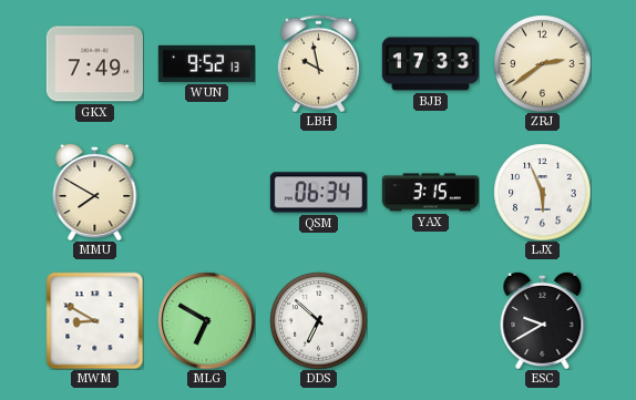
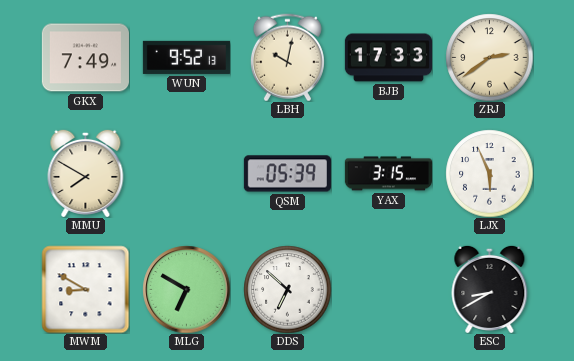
LBH: 9:58 -> 10:02
QSM: 06:34 -> 05:39
ESC: 9:40 -> 8:40
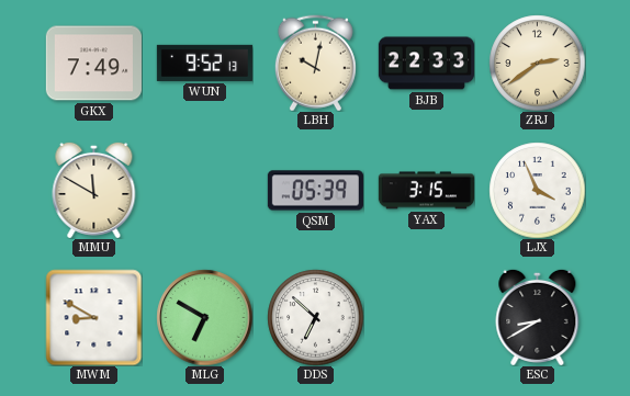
BJB: 17:33 -> 22:33
MMU: 7:50 -> 11:50
LJX: 5:56 -> 3:56
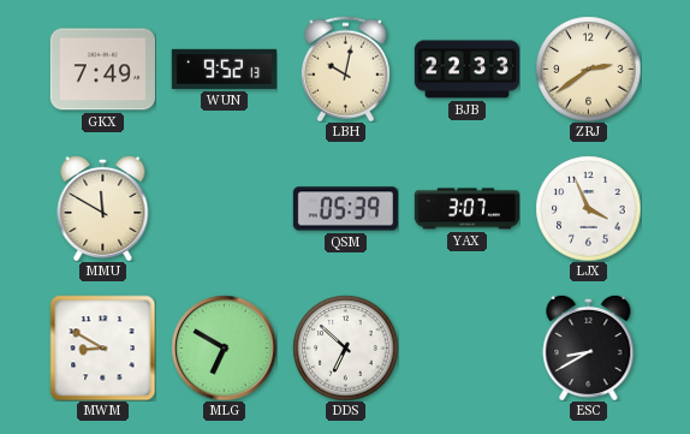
YAX: 3:15 -> 3:07
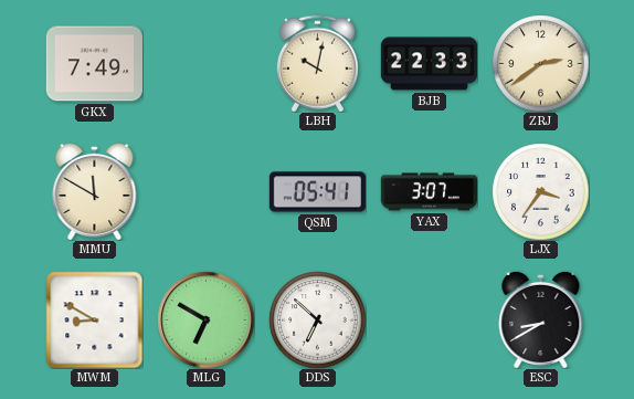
WUN: 9:52 -> none
QSM: 05:39 -> 05:41
LJX: 3:56 -> 3:36
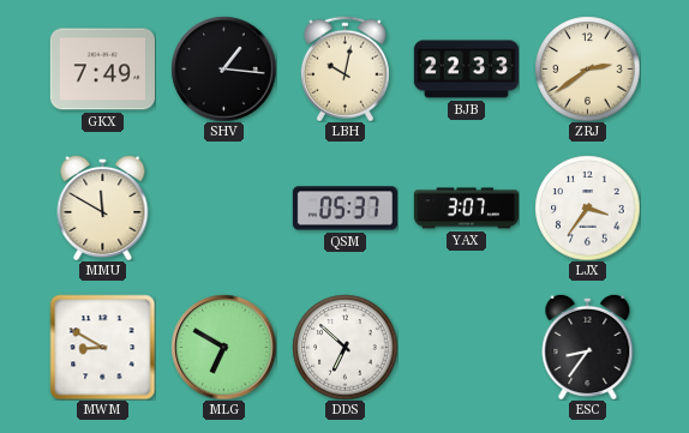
SHV: none -> 1:16
QSM: 05:41 -> 05:37
ESC: 8:40 -> 8:36
